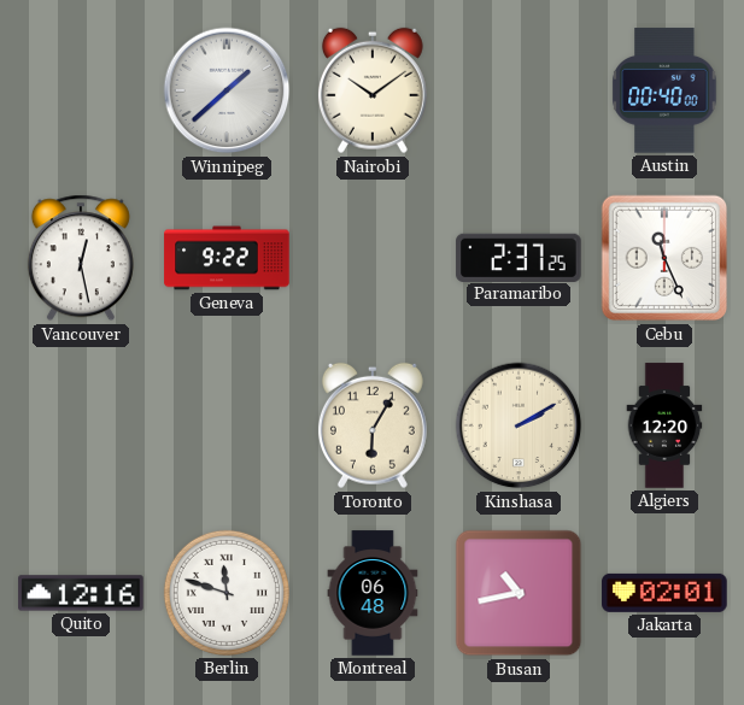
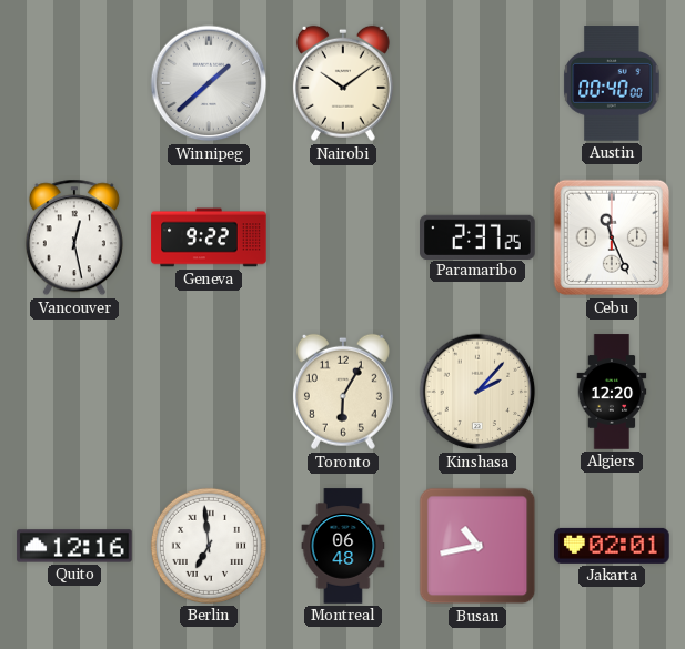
Kinshasa: 2:10 -> 2:07
Berlin: 11:48 -> 6:59
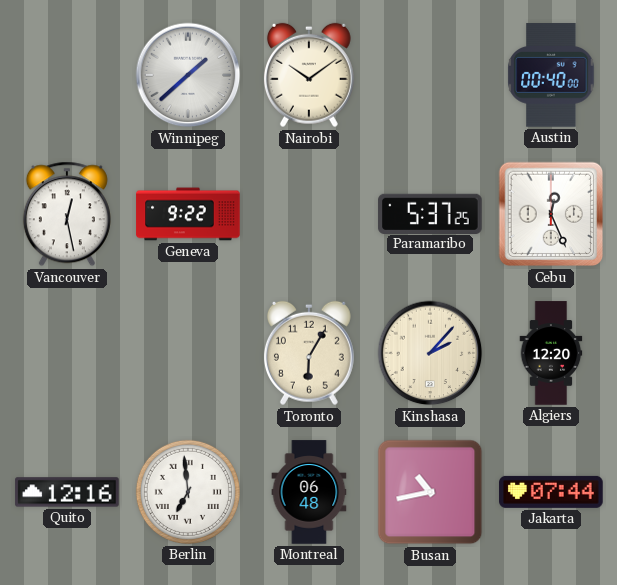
Paramaribo: 2:37 -> 5:37
Cebu: 11:26 -> 12:26
Jakarta: 02:01 -> 07:44
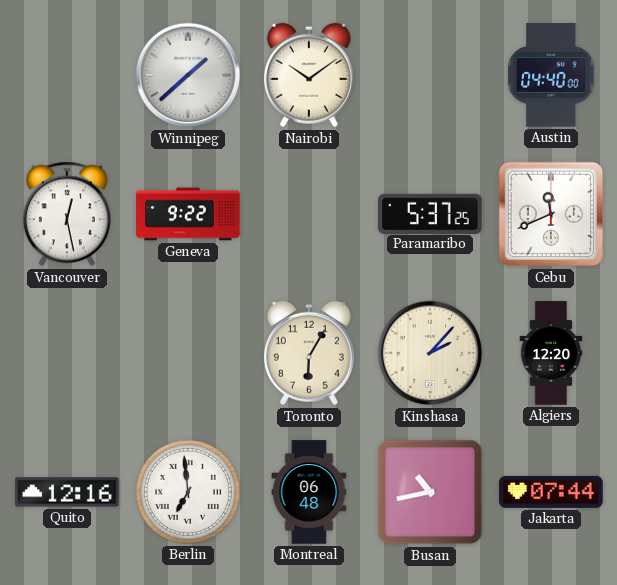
Austin: 00:40 -> 04:40
Cebu: 12:26 -> 11:41
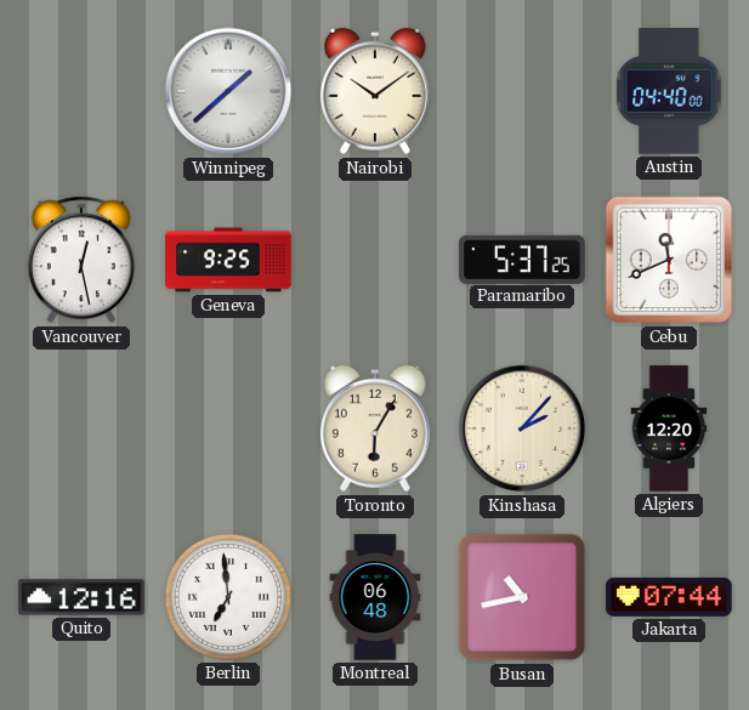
Geneva: 9:22 -> 9:25
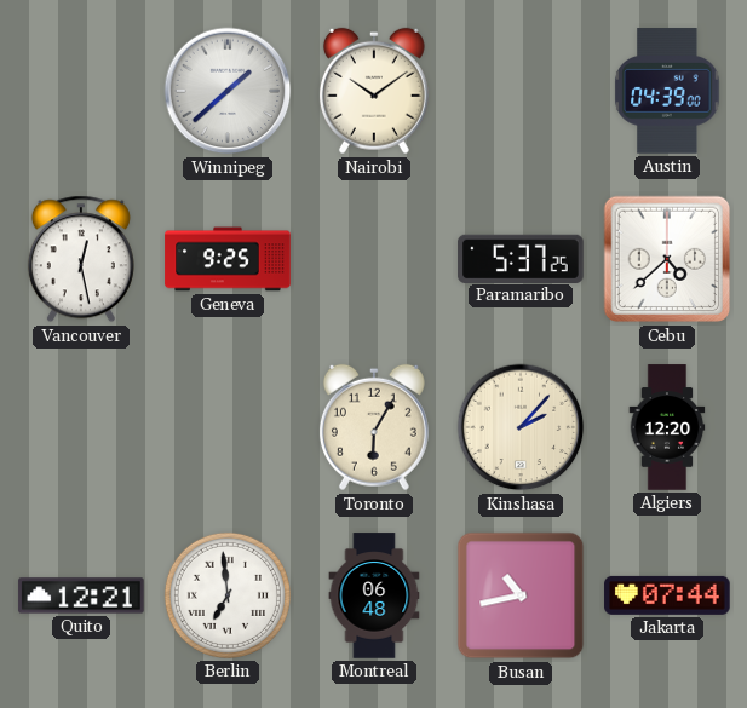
Austin: 04:40 -> 04:39
Cebu: 11:41 -> 4:38
Quito: 12:16 -> 12:21
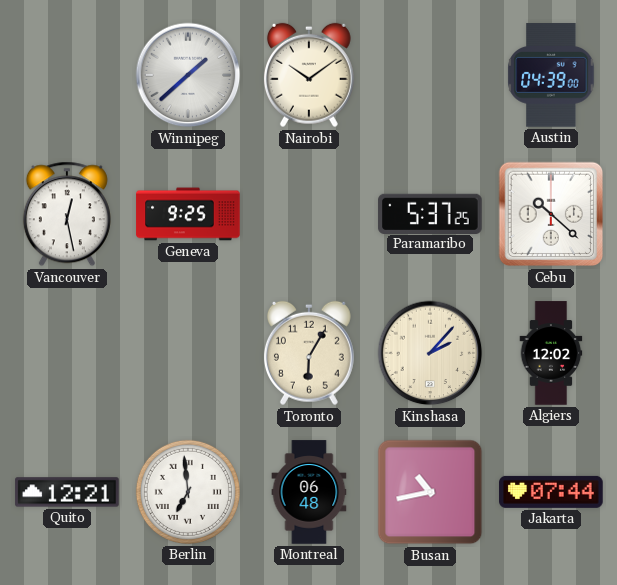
Cebu: 4:38 -> 10:22
Algiers: 12:20 -> 12:02
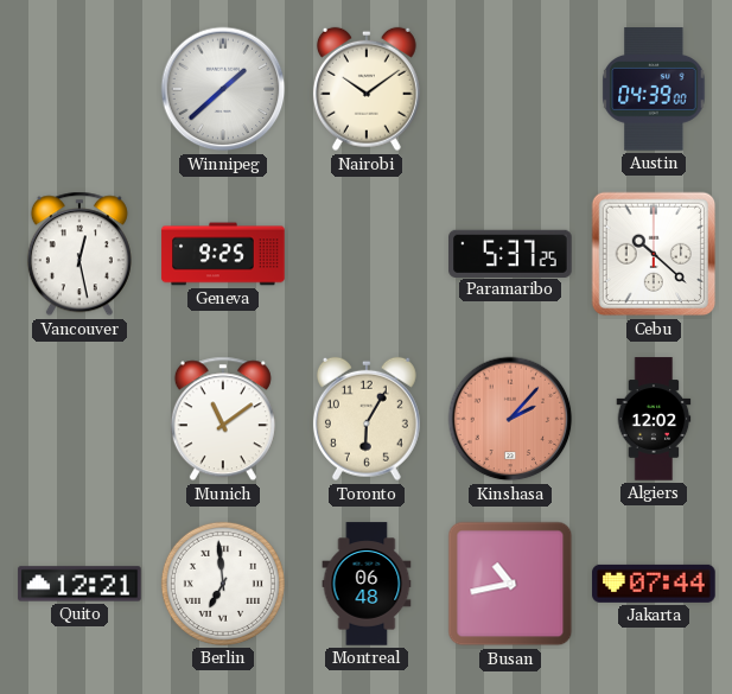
Munich: none -> 11:09
Kinshasa dial: cream -> salmon
